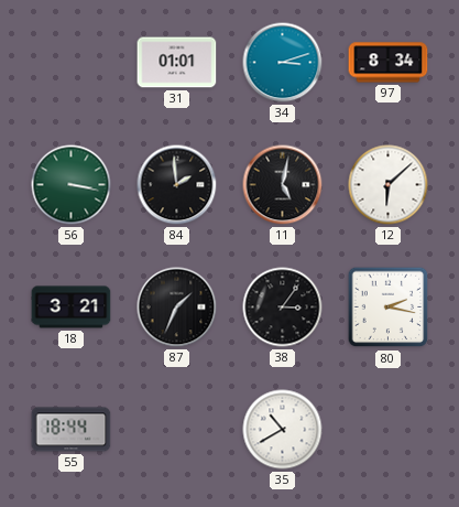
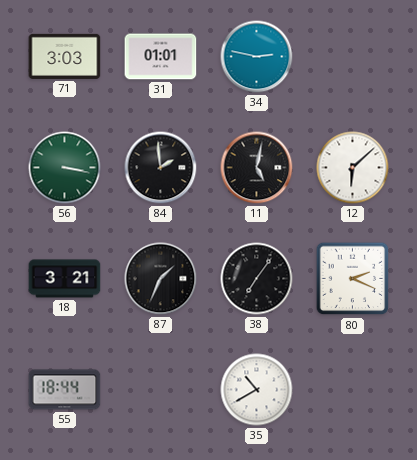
71: none -> 3:03
34: 3:12 -> 2:47
97: 8:34 -> none
38: 3:06 -> 7:06
80: 2:17 -> 2:19
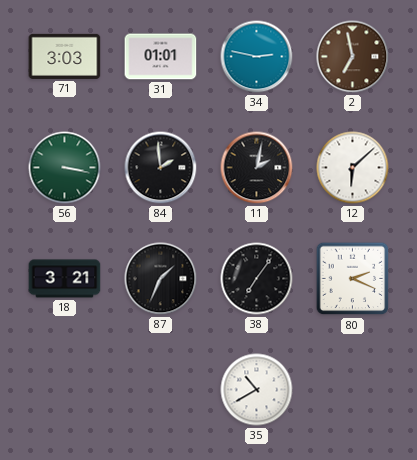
2: none -> 6:58
11: 5:02 -> 2:02
55: 18:44 -> none
